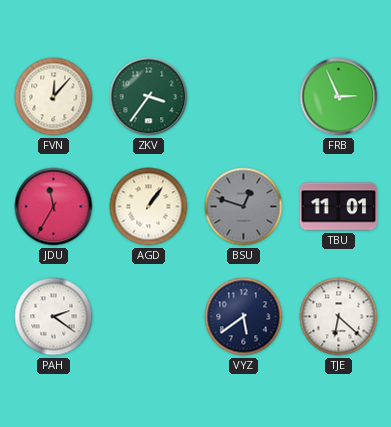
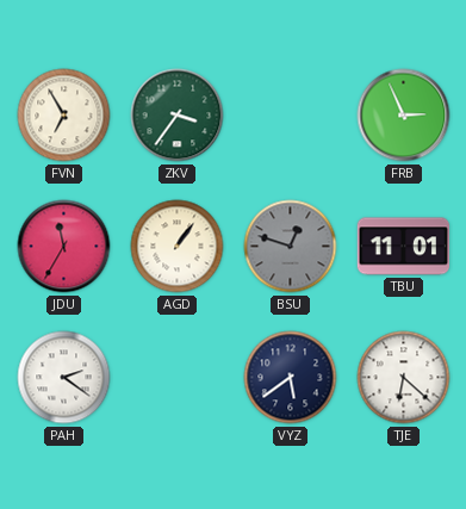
FVN: 12:07 -> 6:55
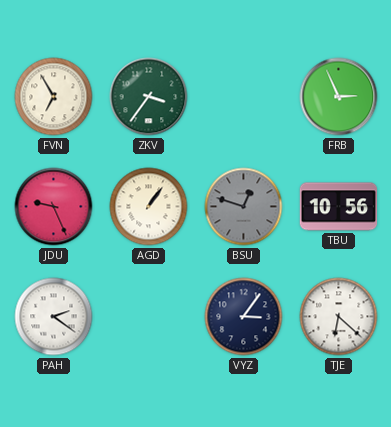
JDU: 11:35 -> 9:26
TBU: 11:01 -> 10:56
VYZ: 5:39 -> 3:06
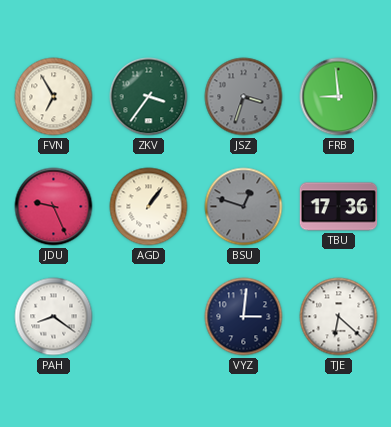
JSZ: none -> 3:33
FRB: 2:56 -> 8:59
TBU: 10:56 -> 17:36
PAH: 2:21 -> 8:21
VYZ: 3:06 -> 3:01
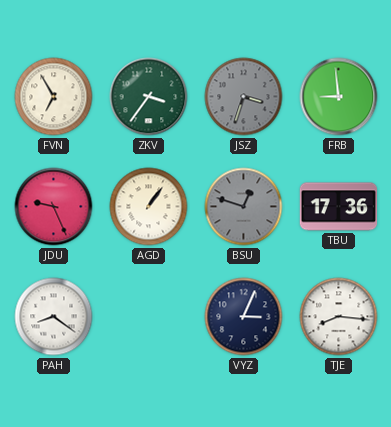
VYZ: 3:01 -> 3:04
TJE: 6:22 -> 8:16
